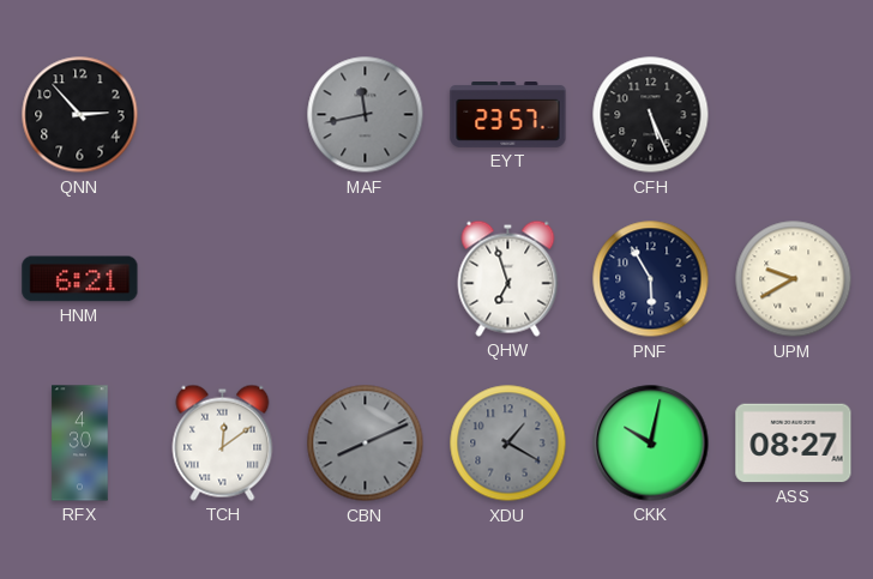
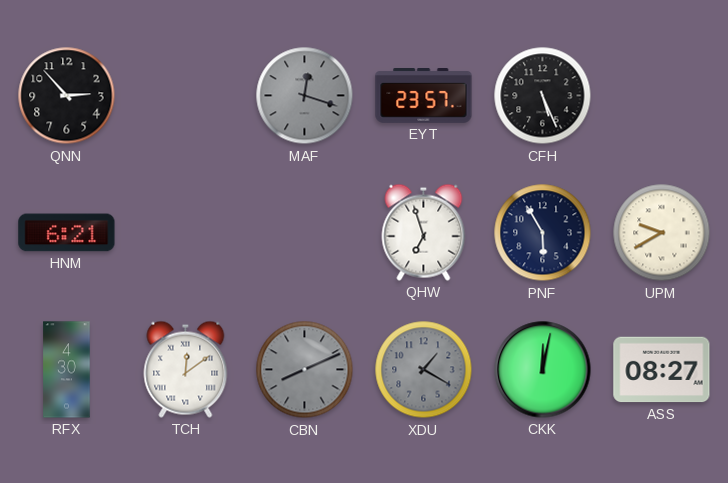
MAF: 11:43 -> 12:18
CKK: 10:02 -> 12:02
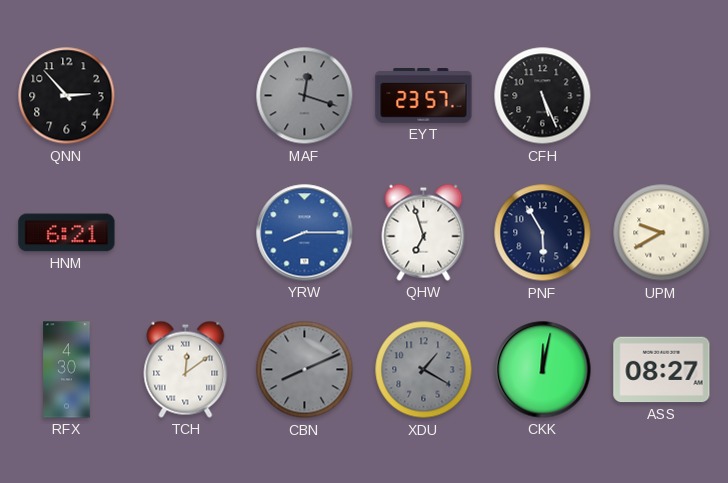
YRW: none -> 8:15
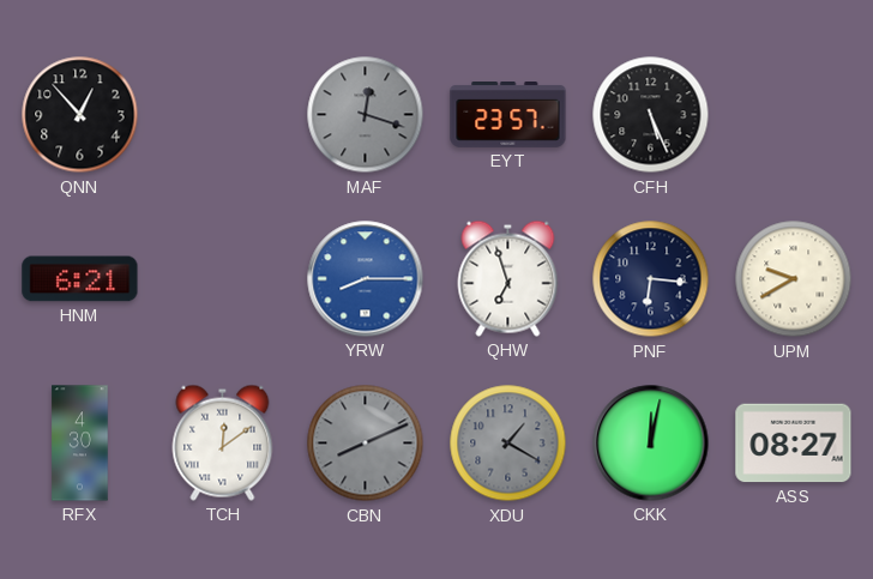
QNN: 2:53 -> 12:53
PNF: 5:55 -> 6:16
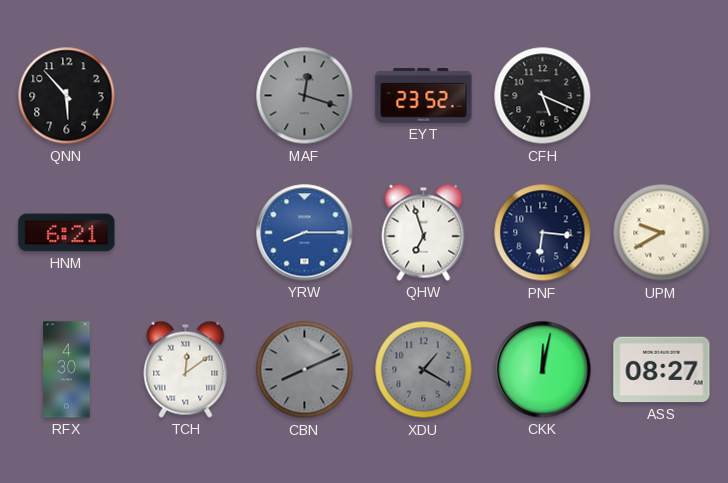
QNN: 12:53 -> 5:53
EYT: 23:57 -> 23:52
CFH: 5:26 -> 5:19
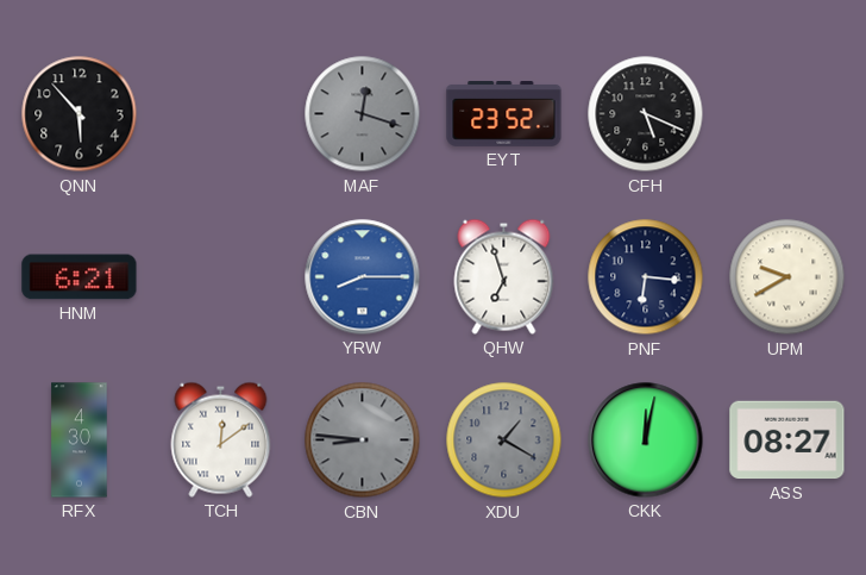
CBN: 8:11 -> 8:46
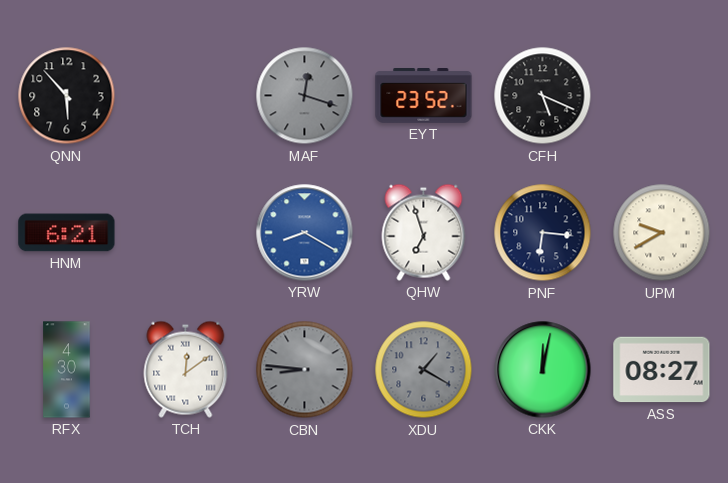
YRW: 8:15 -> 8:20
